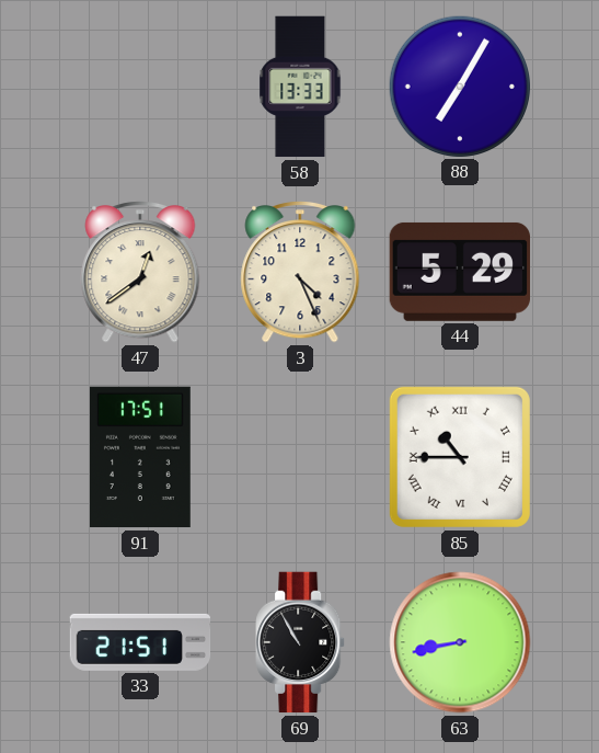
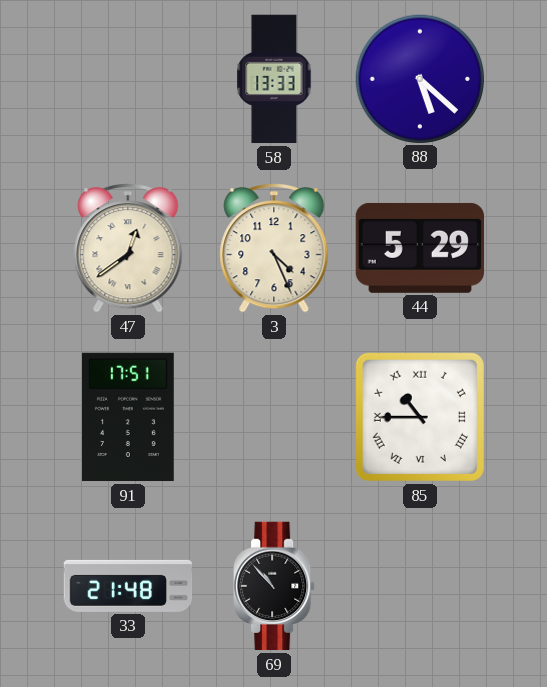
88: 7:05 -> 5:22
33: 21:51 -> 21:48
69: 10:55 -> 10:53
63: 8:43 -> none
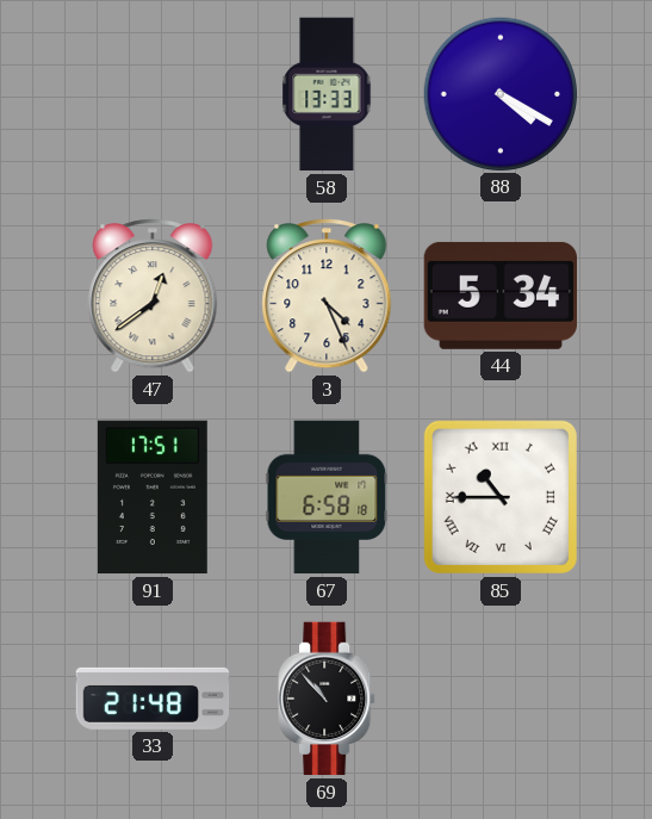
88: 5:22 -> 4:20
44: 5:29 -> 5:34
67: none -> 6:58
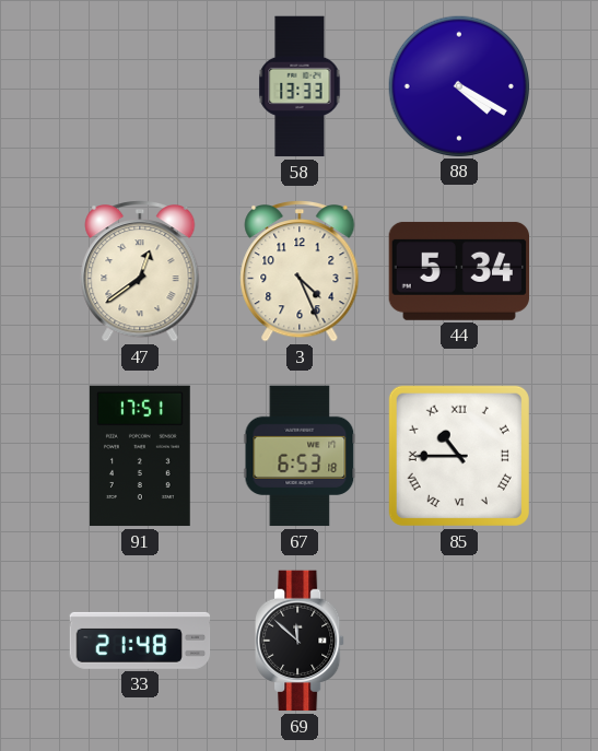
67: 6:58 -> 6:53
69: 10:53 -> 11:52
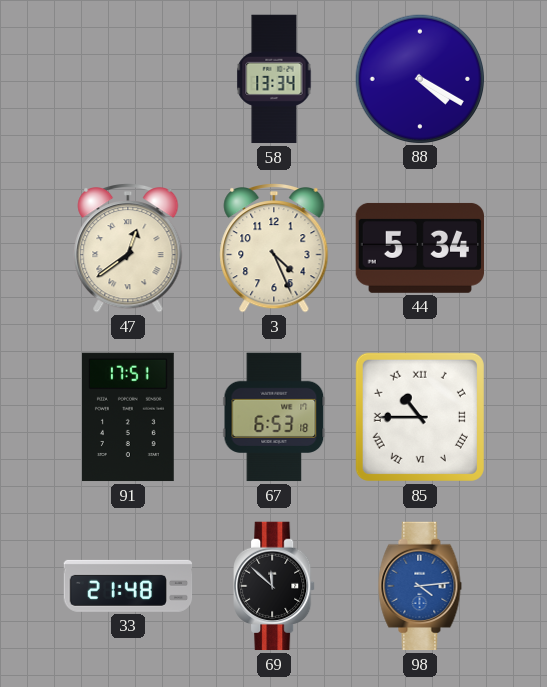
58: 13:33 -> 13:34
98: none -> 4:14
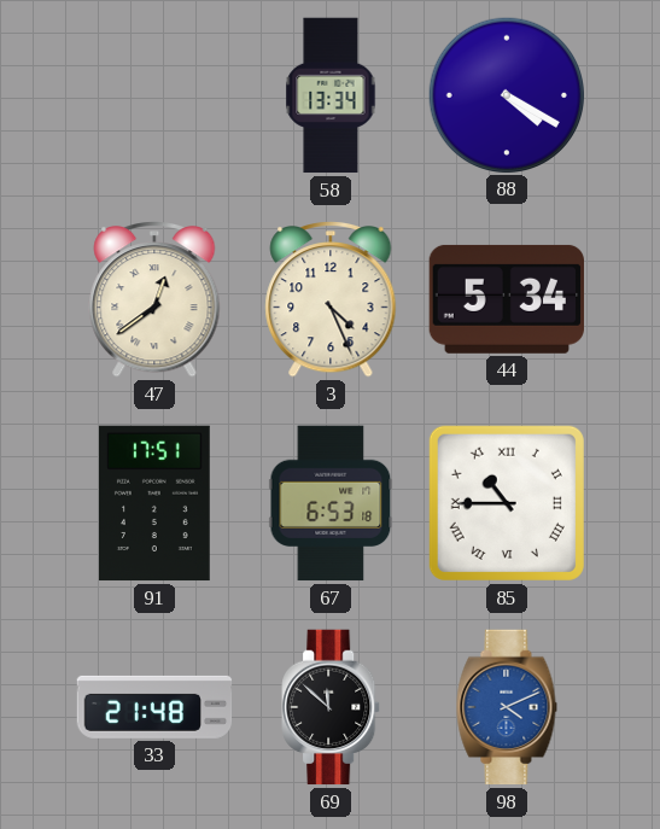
98: 4:14 -> 4:11
